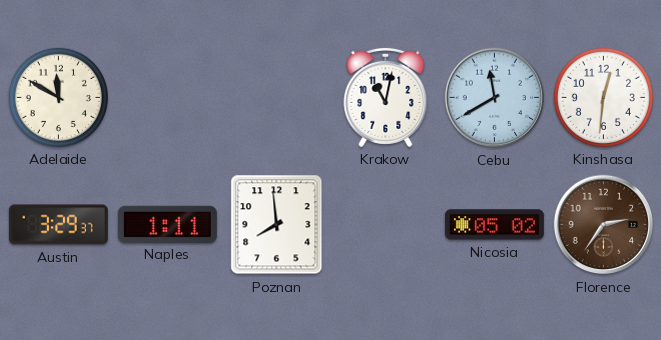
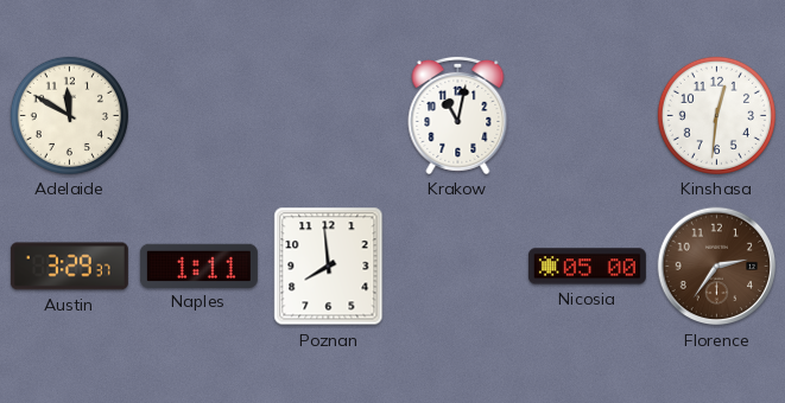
Cebu: 11:40 -> none
Nicosia: 05:02 -> 05:00
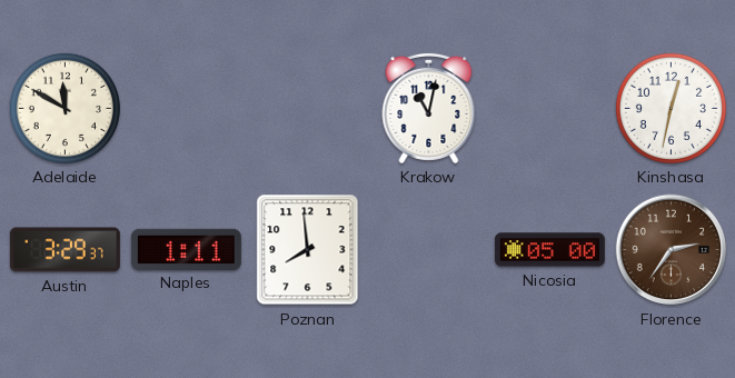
Kinshasa: 12:31 -> 12:32
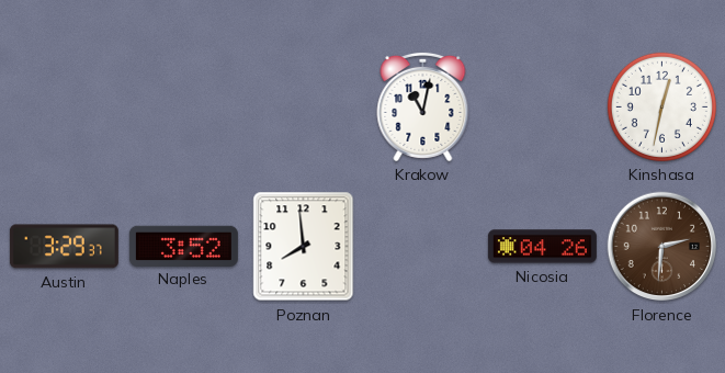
Adelaide: 11:50 -> none
Naples: 1:11 -> 3:52
Nicosia: 05:00 -> 04:26
Florence: 2:36 -> 2:31
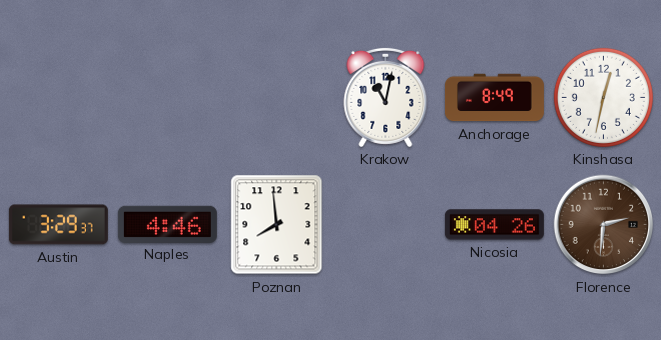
Anchorage: none -> 8:49
Naples: 3:52 -> 4:46
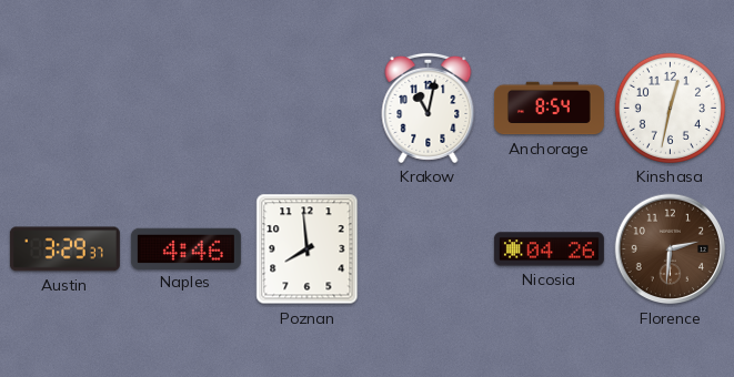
Anchorage: 8:49 -> 8:54
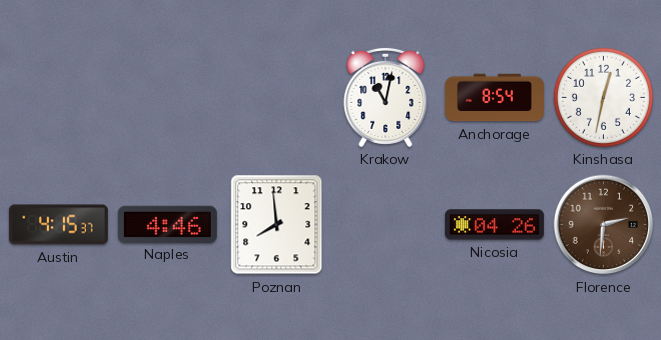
Austin: 3:29 -> 4:15
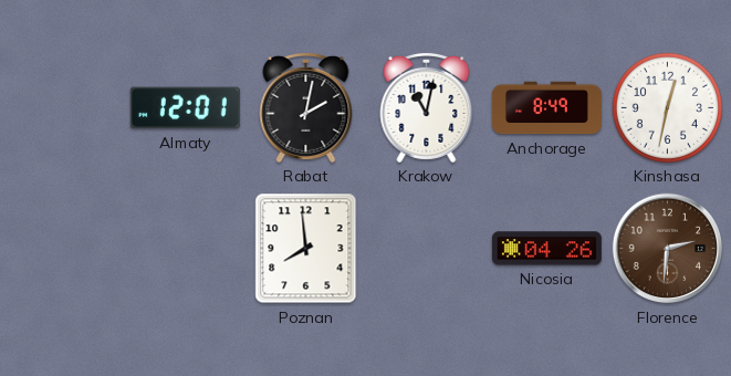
Almaty: none -> 12:01
Rabat: none -> 2:02
Anchorage: 8:54 -> 8:49
Austin: 4:15 -> none
Naples: 4:46 -> none
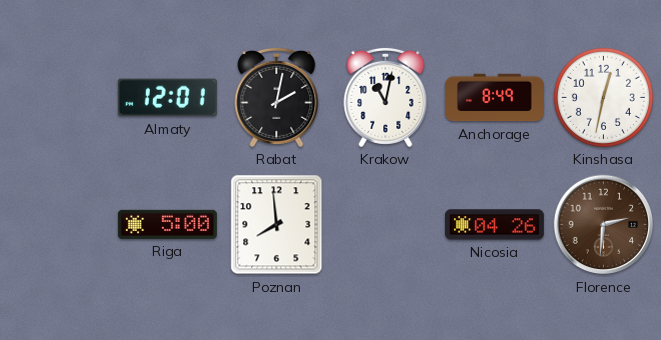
Riga: none -> 5:00
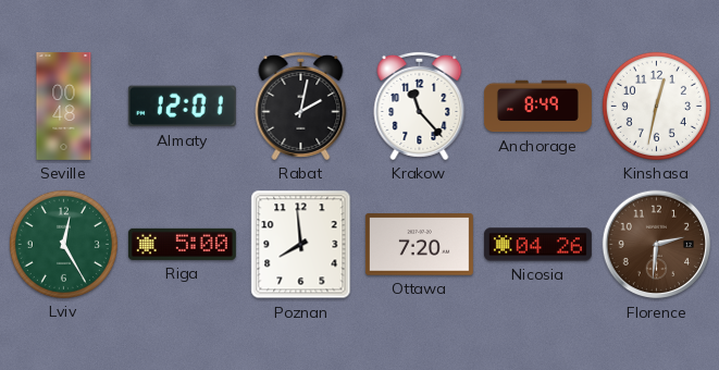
Seville: none -> 00:48
Krakow: 11:02 -> 11:23
Lviv: none -> 12:25
Ottawa: none -> 7:20
